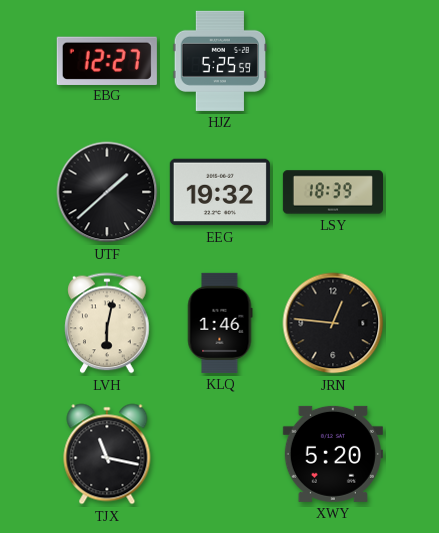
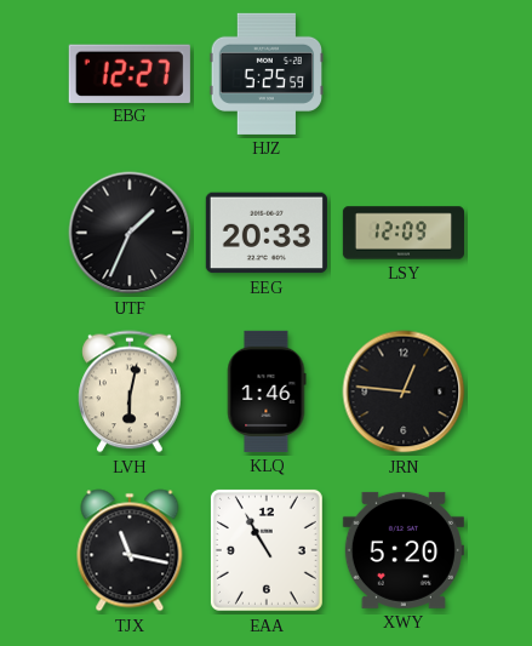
UTF: 1:38 -> 1:34
EEG: 19:32 -> 20:33
LSY: 18:39 -> 12:09
EAA: none -> 10:55
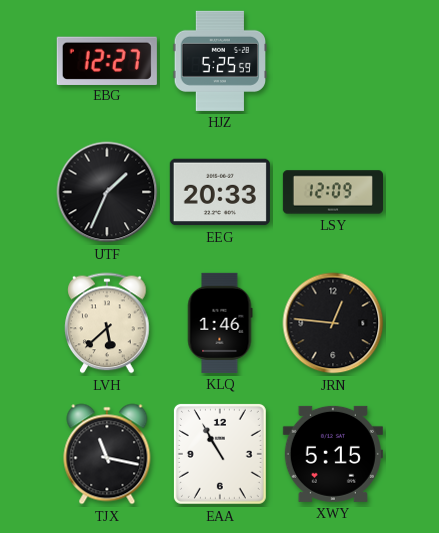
LVH: 6:02 -> 5:38
XWY: 5:20 -> 5:15
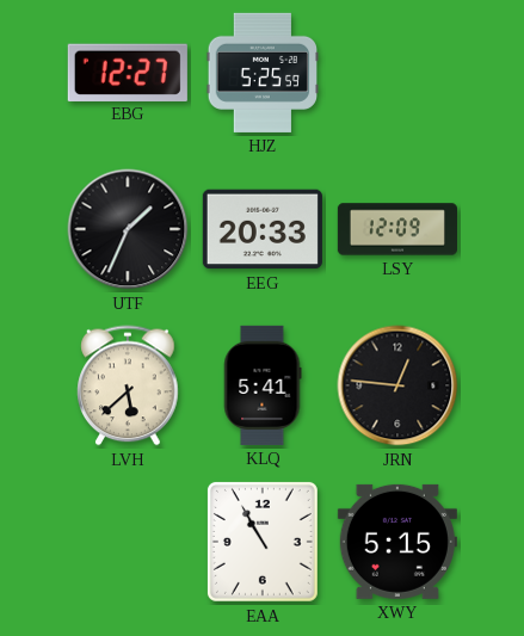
KLQ: 1:46 -> 5:41
TJX: 11:17 -> none
